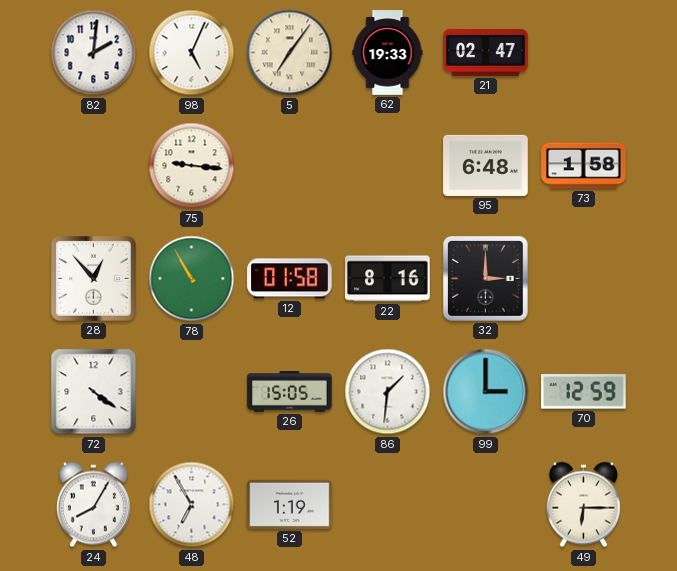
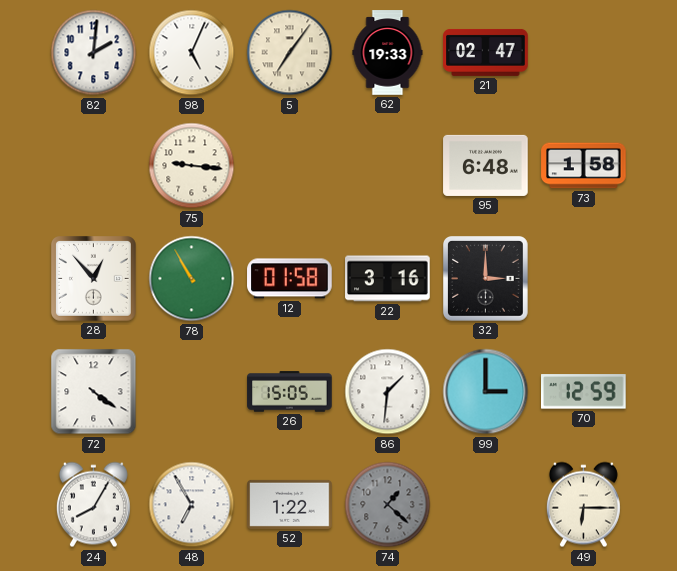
22: 8:16 -> 3:16
52: 1:19 -> 1:22
74: none -> 1:22
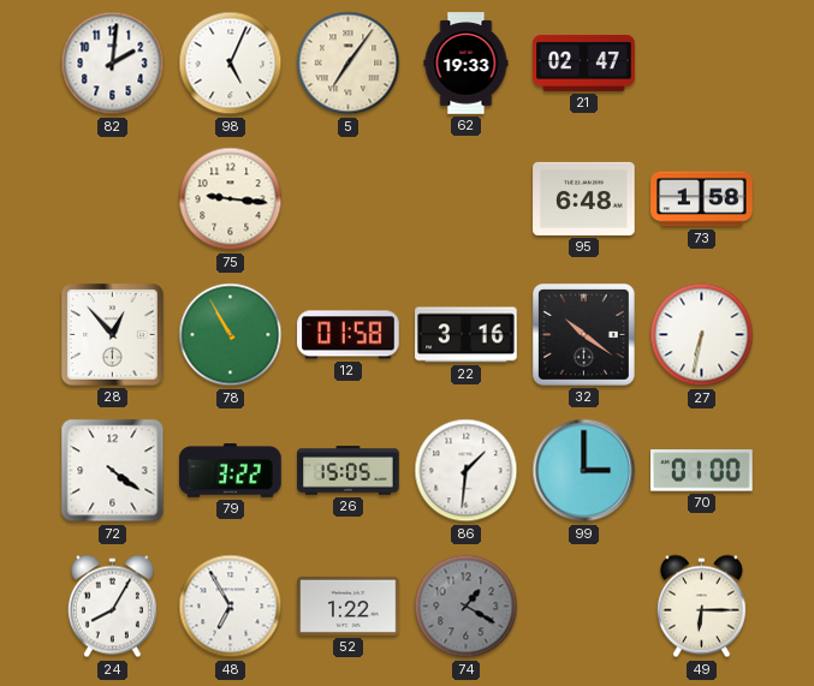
32: 3:00 -> 10:21
27: none -> 6:32
79: none -> 3:22
70: 12:59 -> 01:00
74: 1:22 -> 1:20
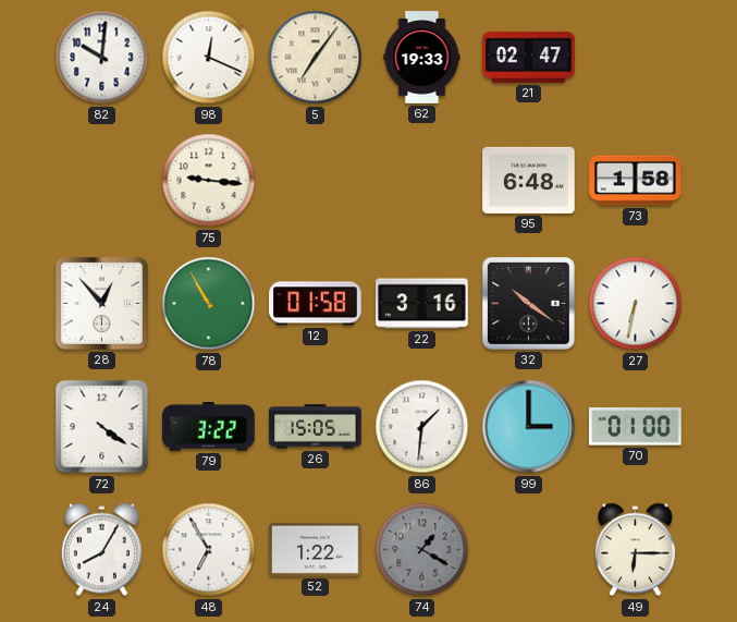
82: 2:01 -> 10:01
98: 5:04 -> 12:19
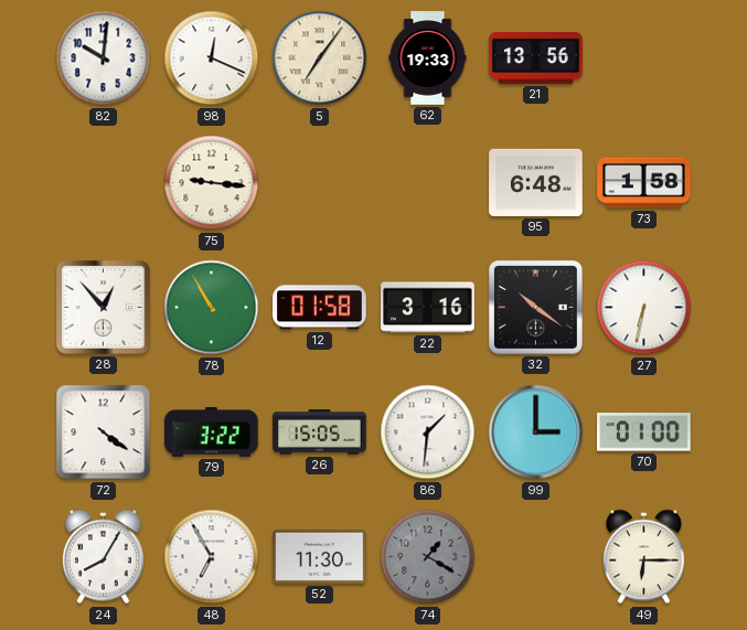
21: 02:47 -> 13:56
52: 1:22 -> 11:30
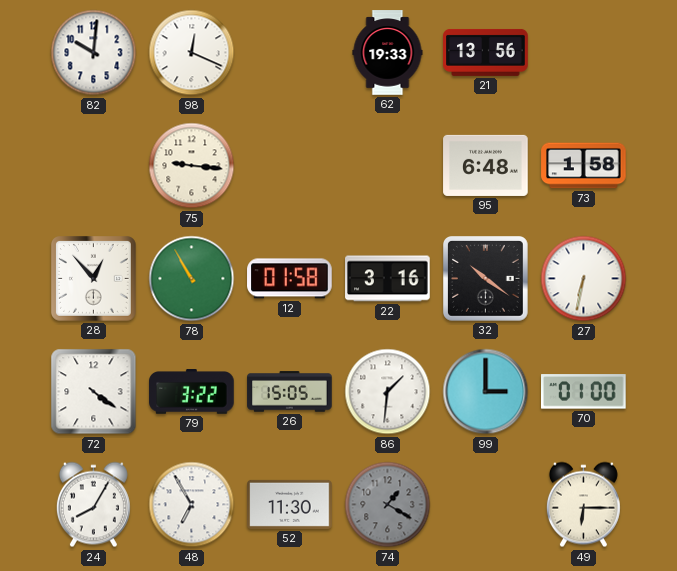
5: 7:06 -> none
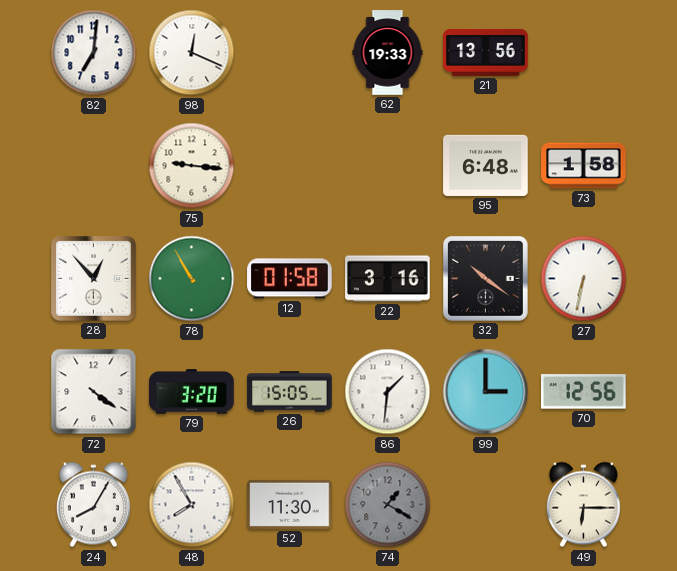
82: 10:01 -> 7:01
79: 3:22 -> 3:20
70: 01:00 -> 12:56
48: 6:55 -> 7:55
